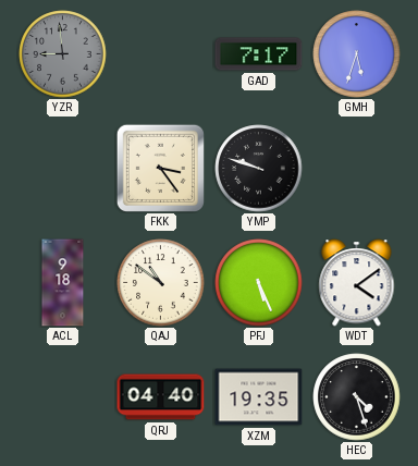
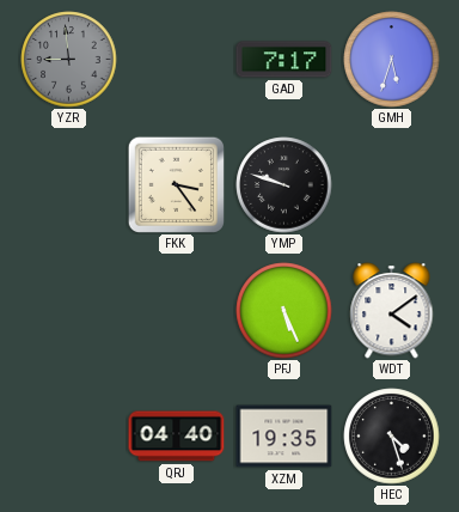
ACL: 9:18 -> none
QAJ: 10:51 -> none
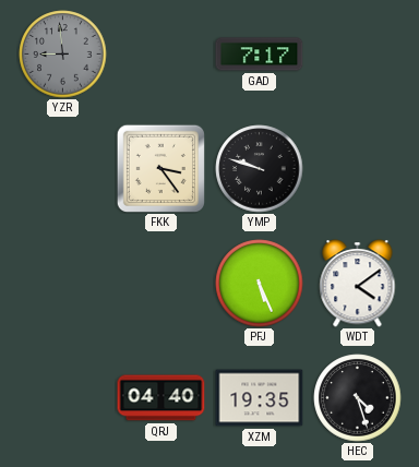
GMH: 5:33 -> none
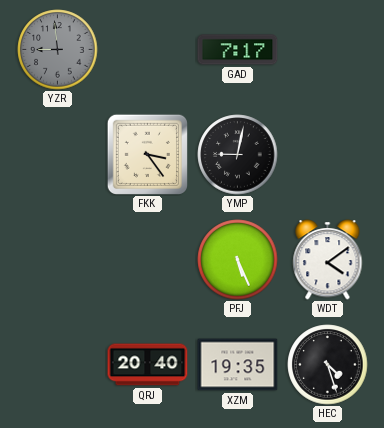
YMP: 9:48 -> 9:02
QRJ: 04:40 -> 20:40
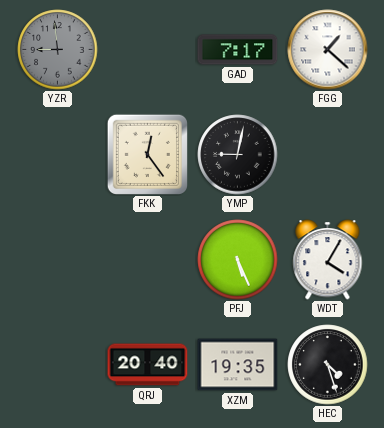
FGG: none -> 1:22
FKK: 3:24 -> 12:24
WDT: 4:09 -> 4:05
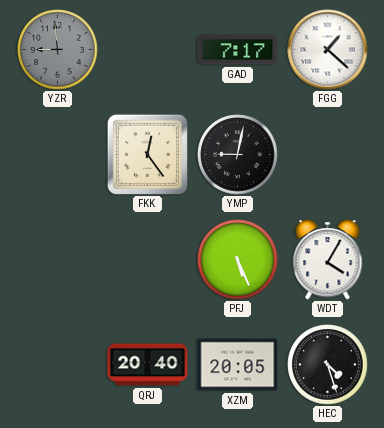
XZM: 19:35 -> 20:05
